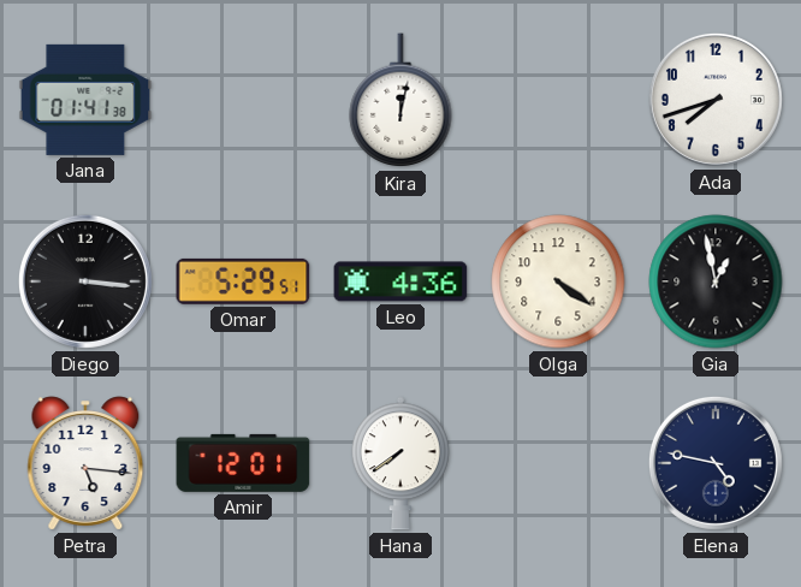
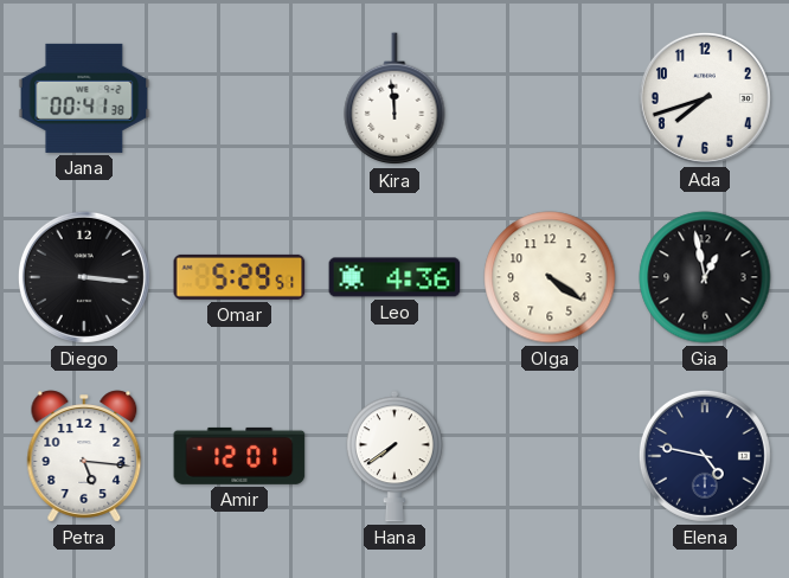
Jana: 01:41 -> 00:41
Kira: 12:02 -> 11:59
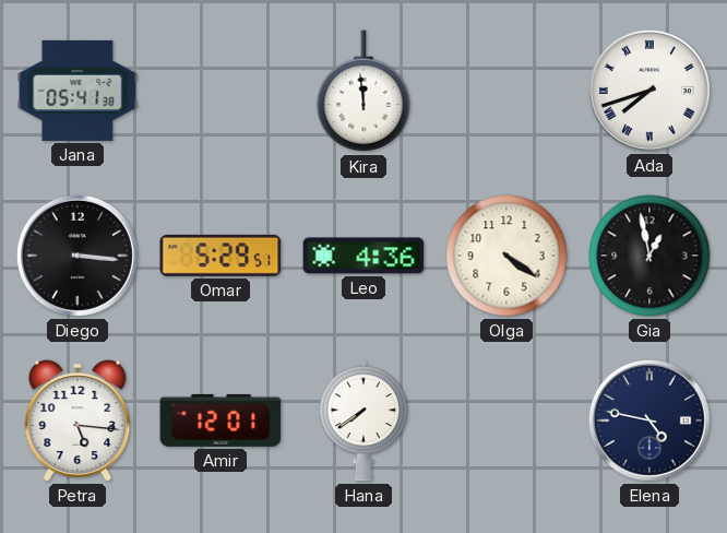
Jana: 00:41 -> 05:41
Ada numerals: Arabic -> Roman
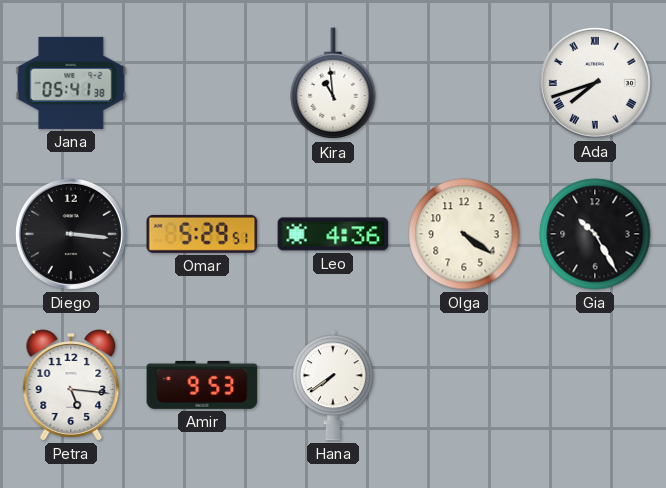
Kira: 11:59 -> 10:59
Gia: 12:58 -> 10:25
Amir: 12:01 -> 9:53
Elena: 4:47 -> none
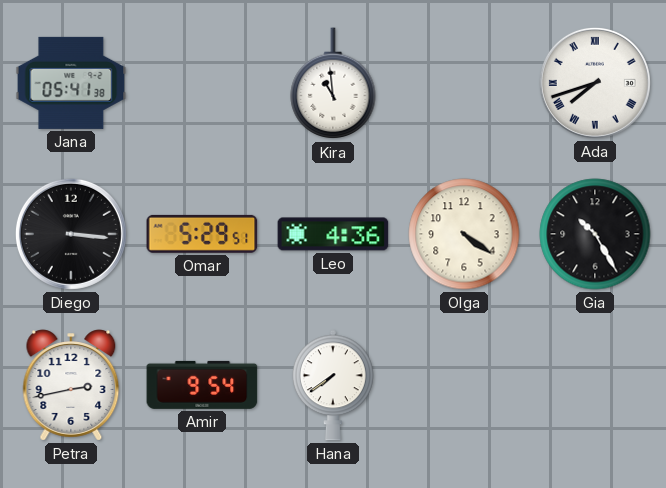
Petra: 5:16 -> 2:43
Amir: 9:53 -> 9:54
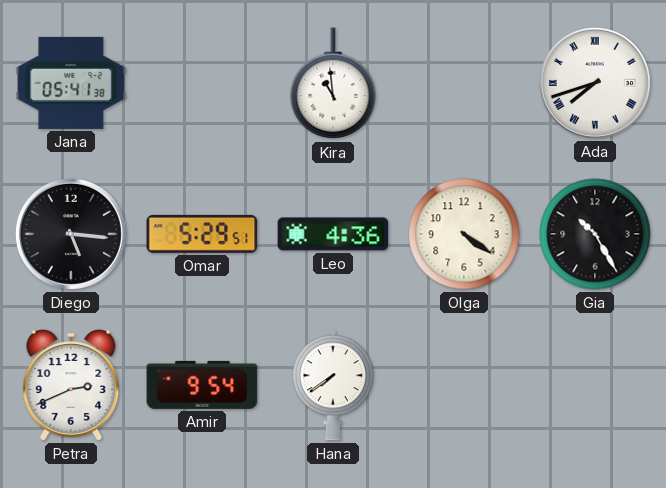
Diego: 3:16 -> 5:16
Petra: 2:43 -> 2:41
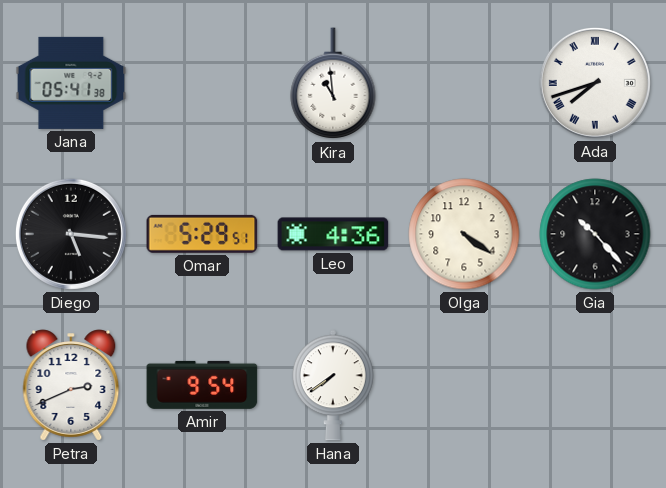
Gia: 10:25 -> 10:23
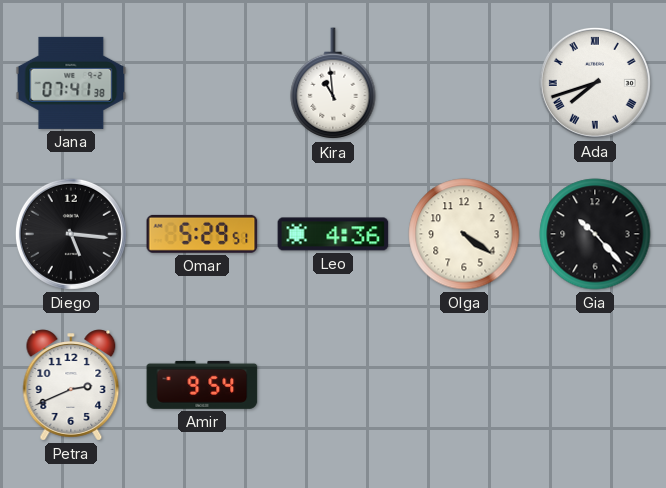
Jana: 05:41 -> 07:41
Hana: 7:39 -> none
